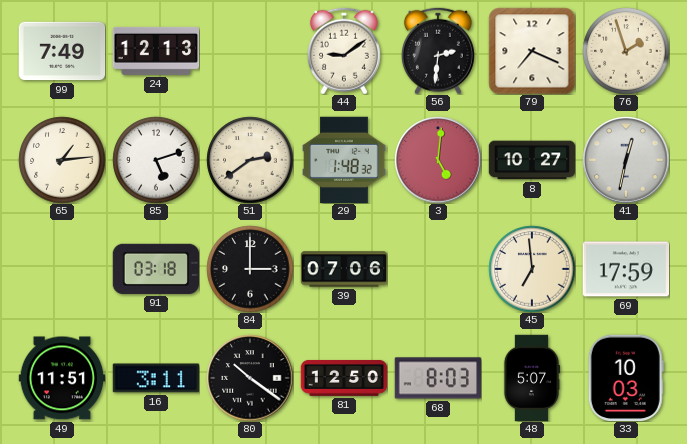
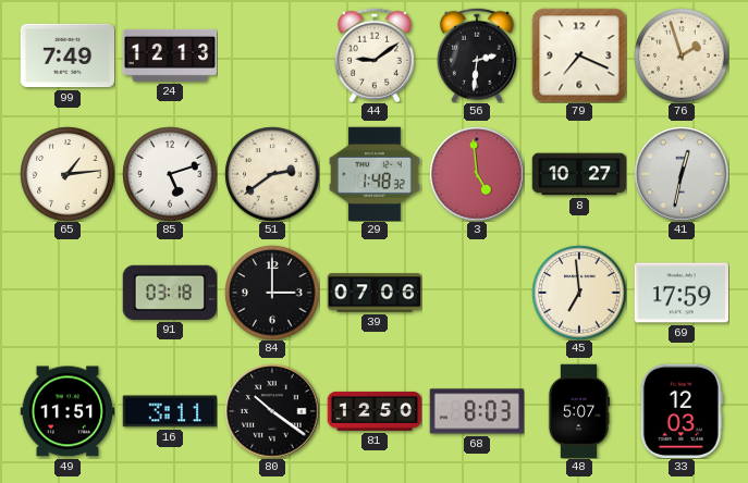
3: 5:01 -> 4:59
33: 10:03 -> 12:03
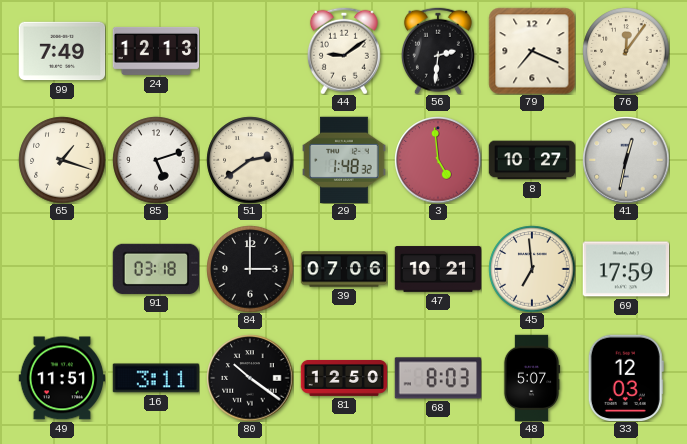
76: 1:57 -> 12:06
65: 1:14 -> 1:18
47: none -> 10:21
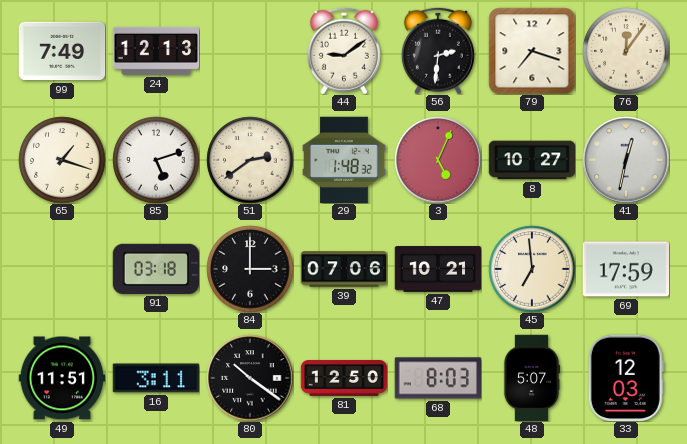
79: 7:19 -> 7:18
3: 4:59 -> 5:04
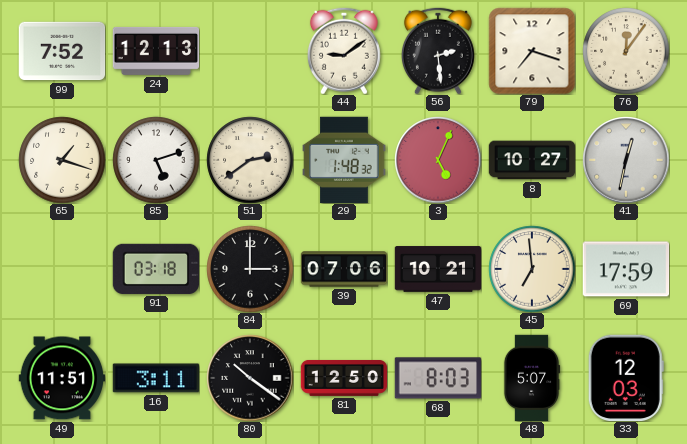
99: 7:49 -> 7:52
56: 2:31 -> 2:29
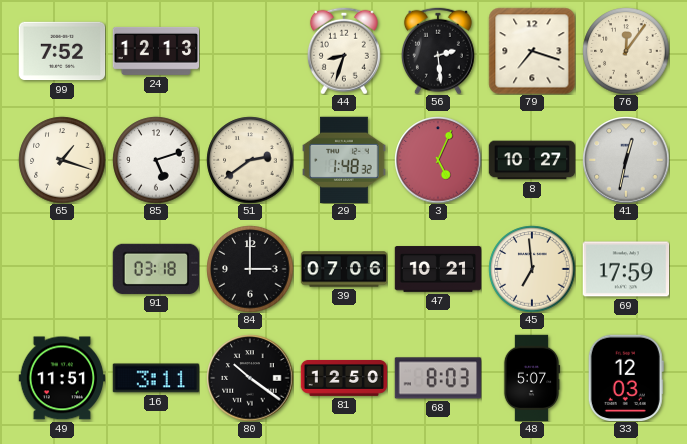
44: 9:09 -> 8:33
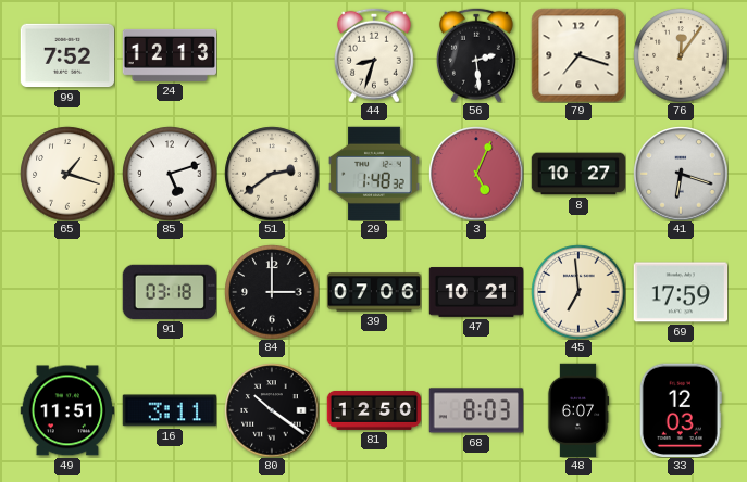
41: 12:32 -> 6:18
48: 5:07 -> 6:07
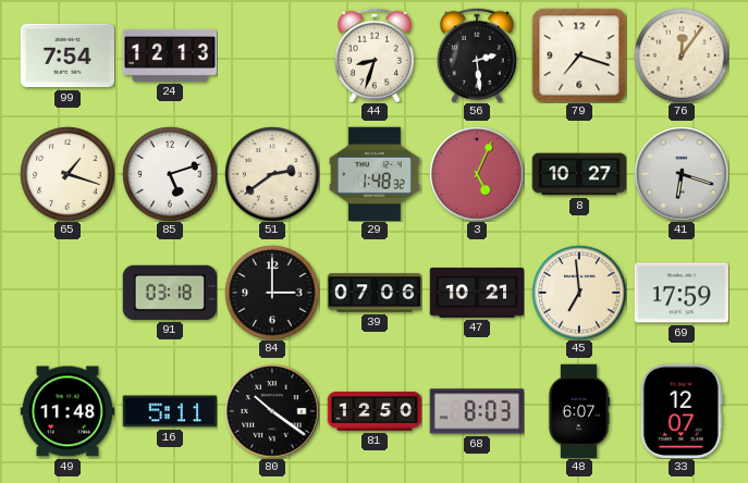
99: 7:52 -> 7:54
49: 11:51 -> 11:48
16: 3:11 -> 5:11
33: 12:03 -> 12:07
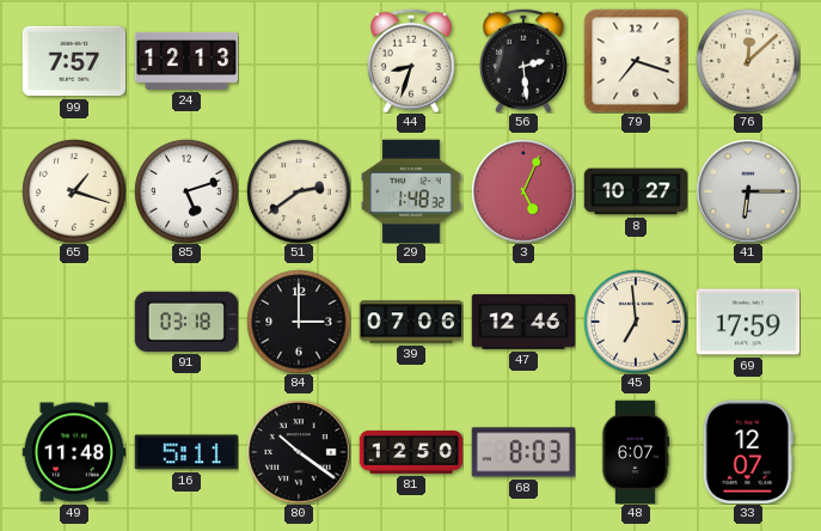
99: 7:54 -> 7:57
76: 12:06 -> 12:08
41: 6:18 -> 6:15
47: 10:21 -> 12:46
